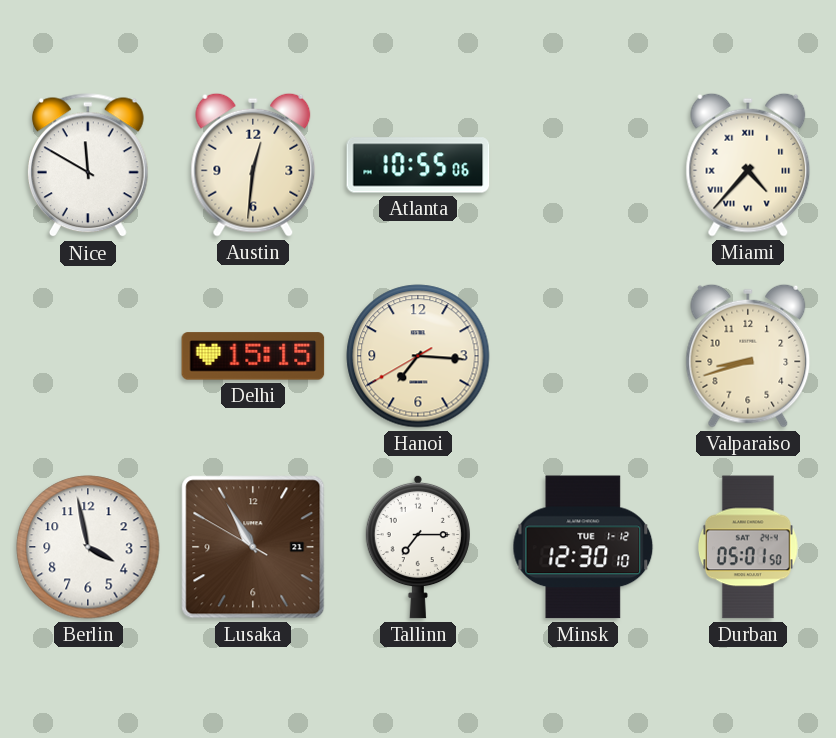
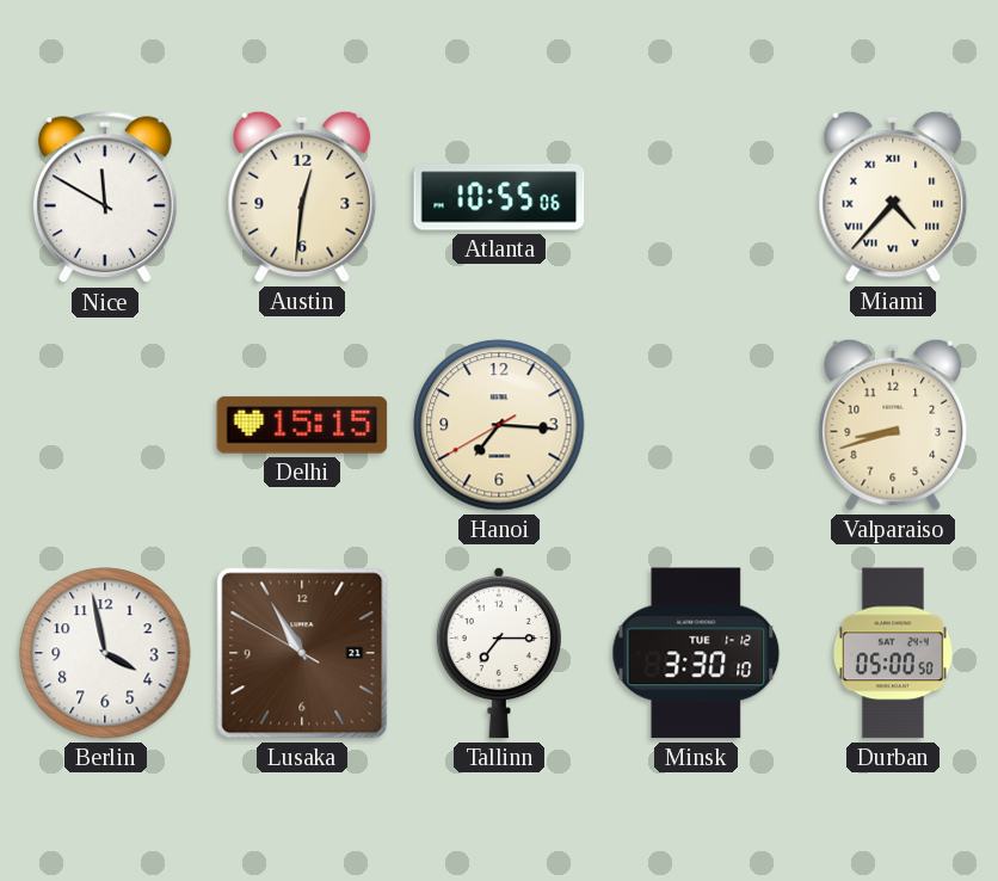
Minsk: 12:30 -> 3:30
Durban: 05:01 -> 05:00
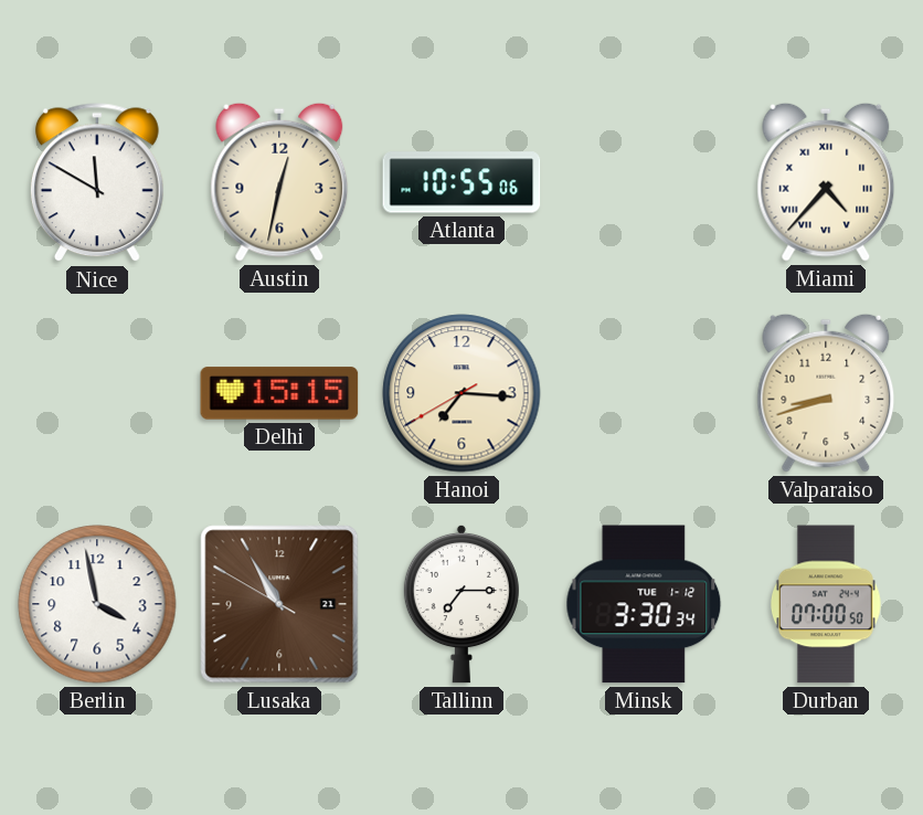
Austin: 12:31 -> 12:32
Minsk: 3:30:10 -> 3:30:34
Durban: 05:00 -> 07:00
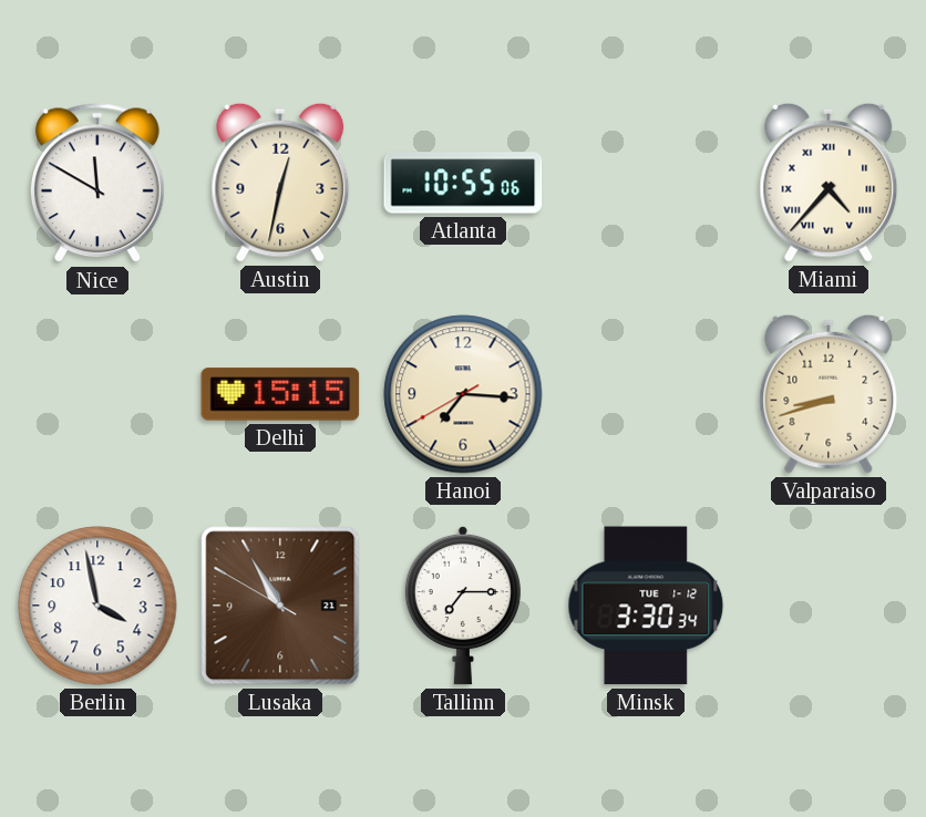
Durban: 07:00 -> none
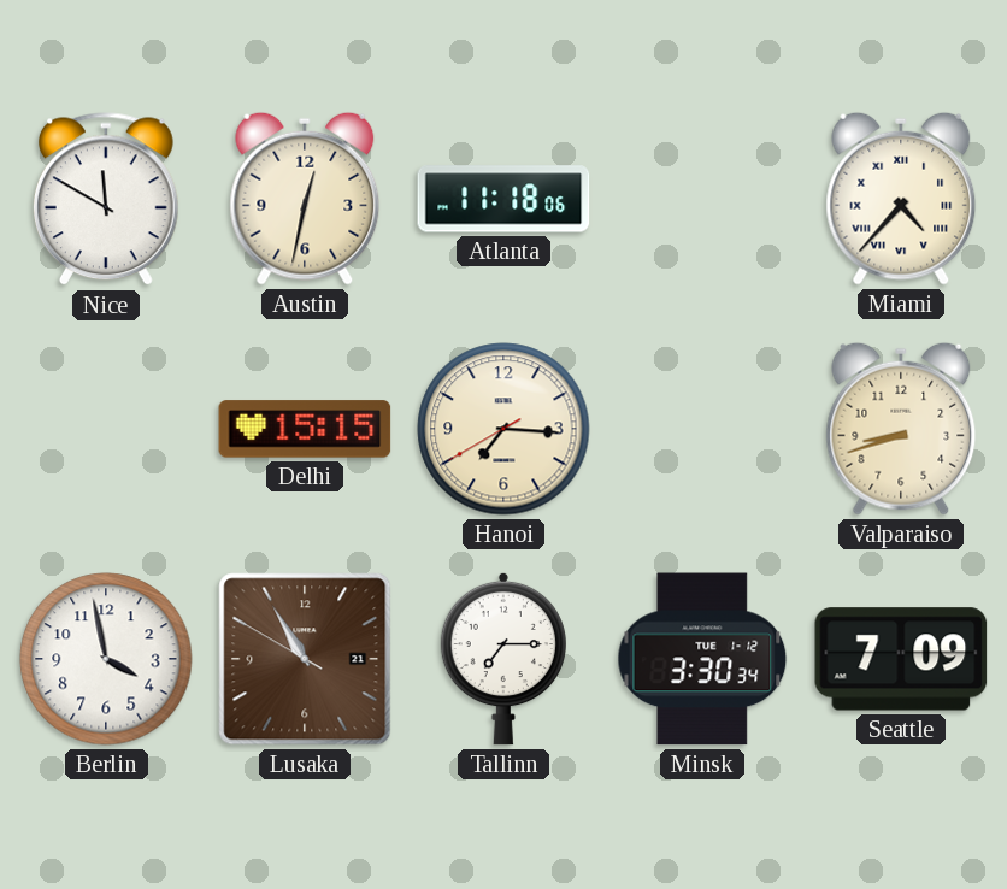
Atlanta: 10:55 -> 11:18
Seattle: none -> 7:09
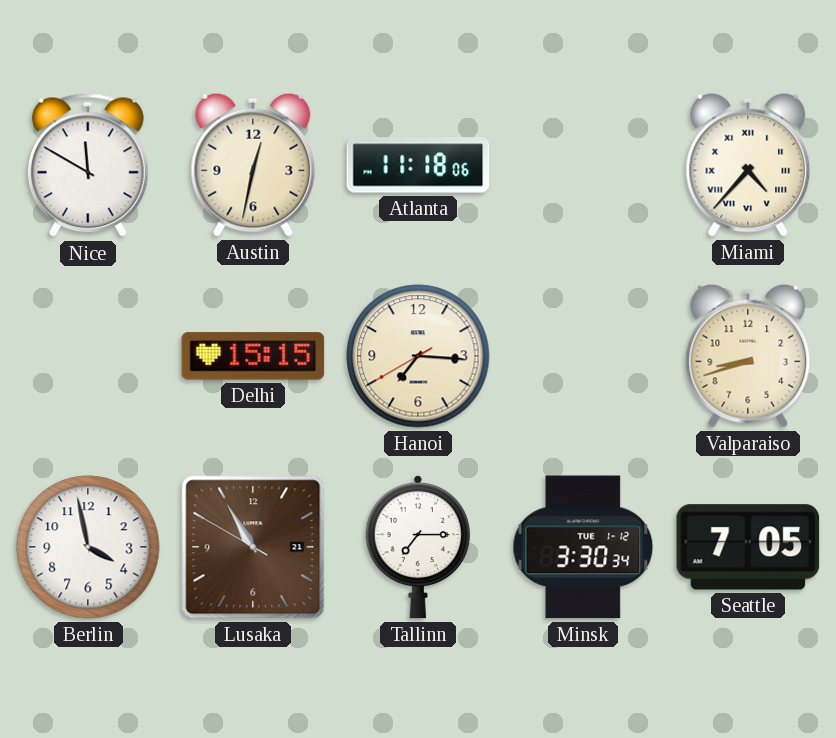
Seattle: 7:09 -> 7:05
